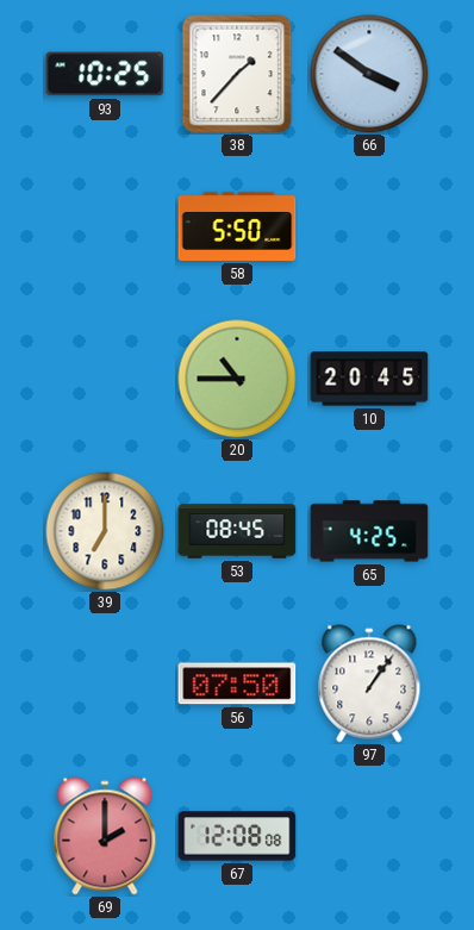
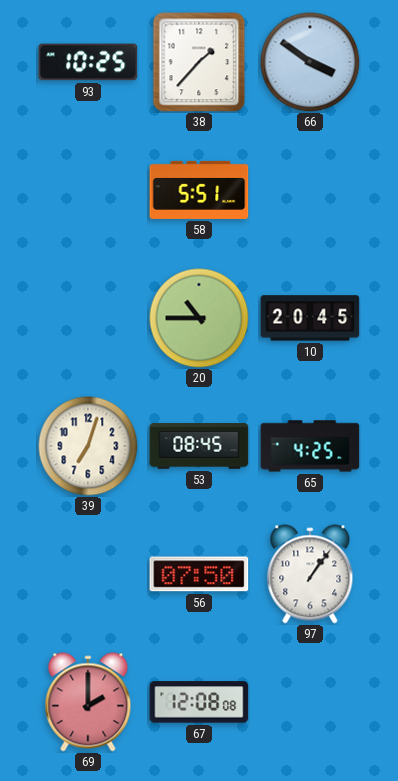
58: 5:50 -> 5:51
39: 7:00 -> 7:03
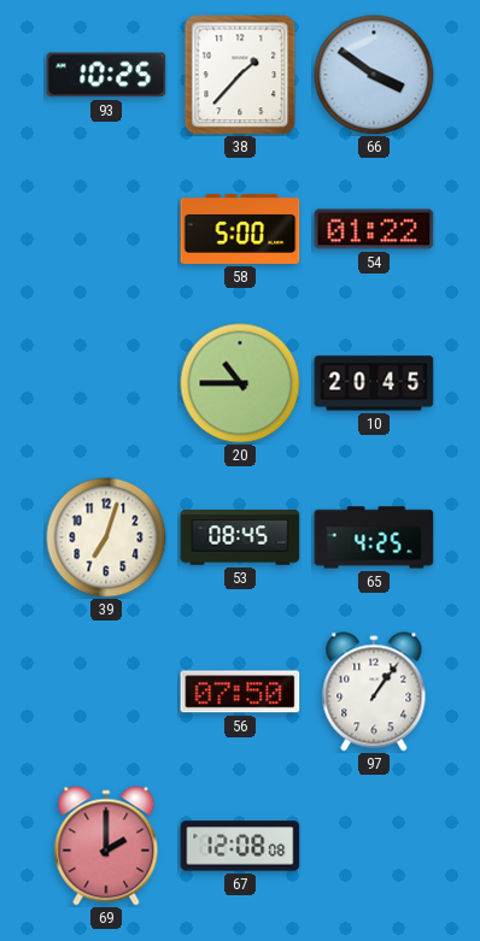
58: 5:51 -> 5:00
54: none -> 01:22
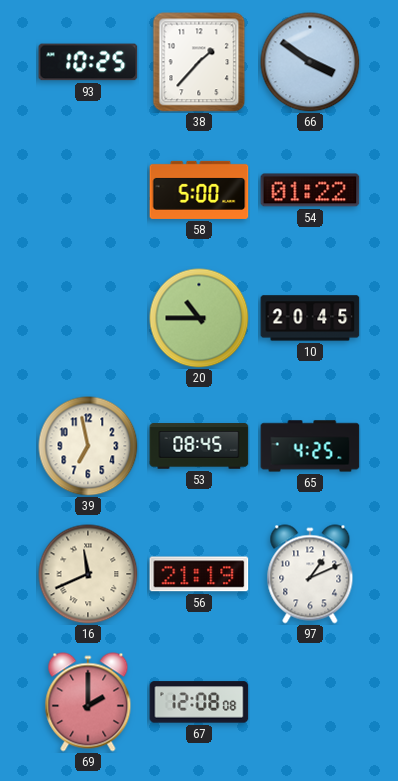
39: 7:03 -> 6:58
16: none -> 11:41
56: 07:50 -> 21:19
97: 1:06 -> 1:11
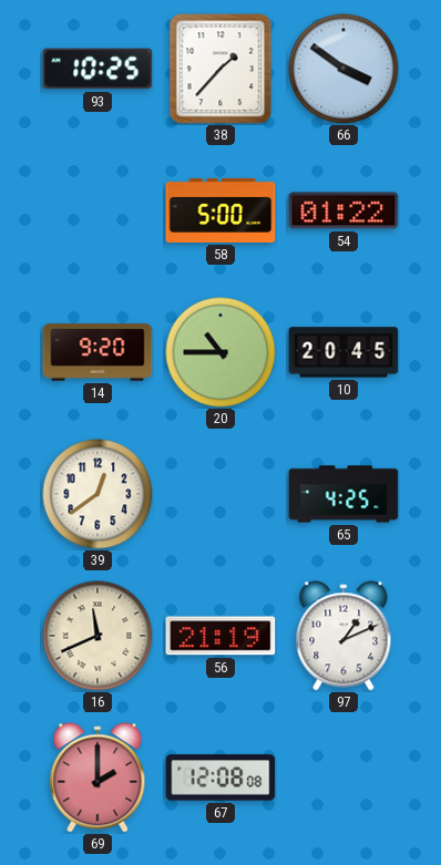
14: none -> 9:20
39: 6:58 -> 12:39
53: 08:45 -> none
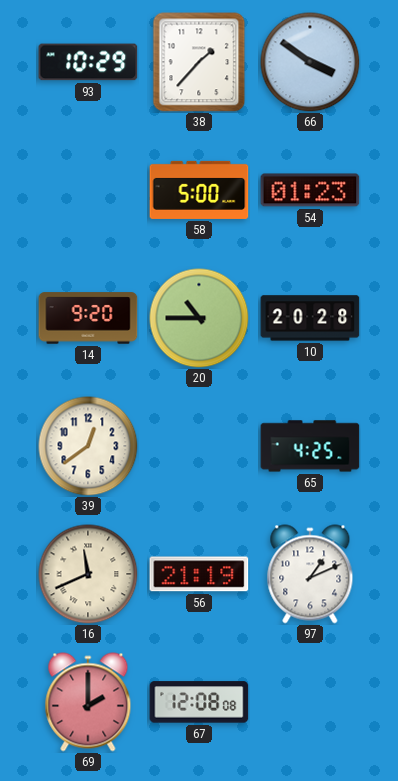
93: 10:25 -> 10:29
54: 01:22 -> 01:23
10: 20:45 -> 20:28
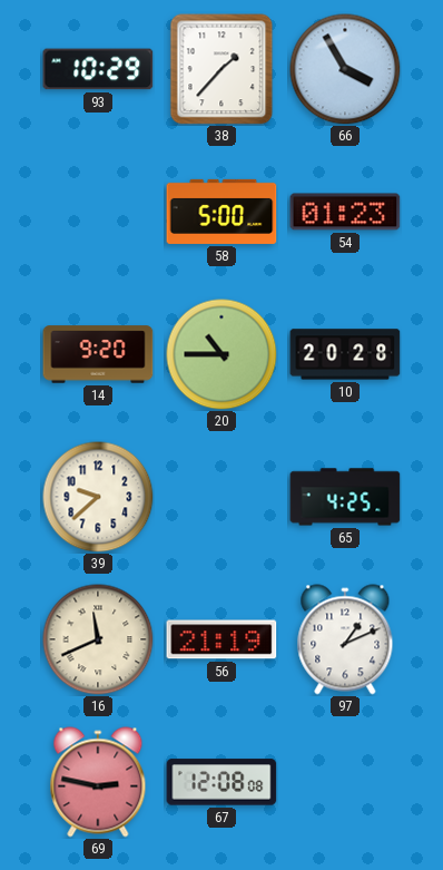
66: 3:51 -> 3:55
39: 12:39 -> 9:38
69: 2:00 -> 2:47
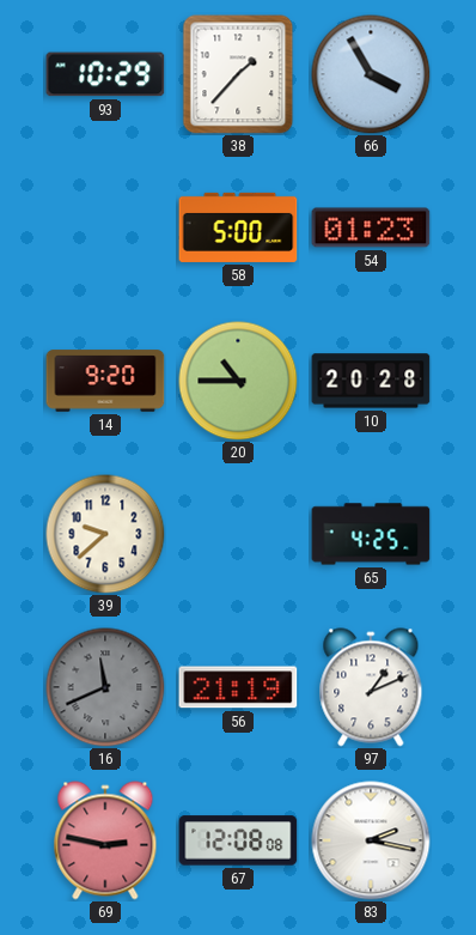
16 dial: cream -> grey
83: none -> 2:17
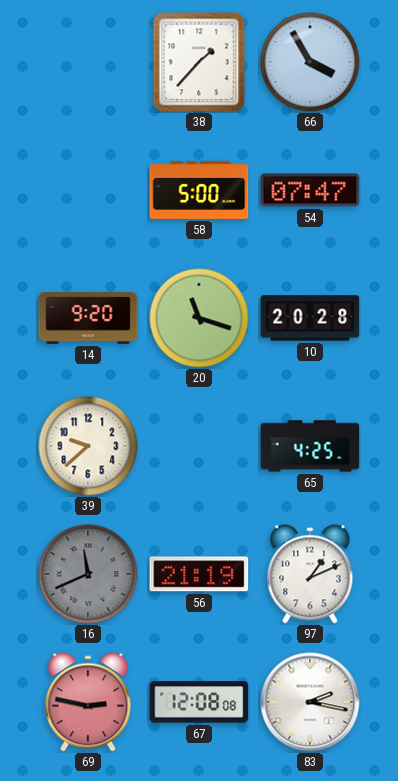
93: 10:29 -> none
54: 01:23 -> 07:47
20: 10:45 -> 11:18
